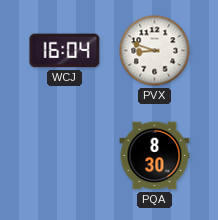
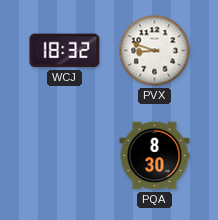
WCJ: 16:04 -> 18:32
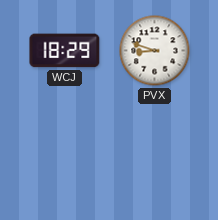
WCJ: 18:32 -> 18:29
PQA: 8:30 -> none
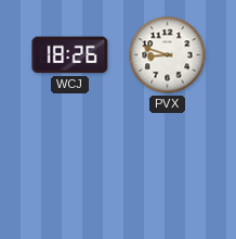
WCJ: 18:29 -> 18:26
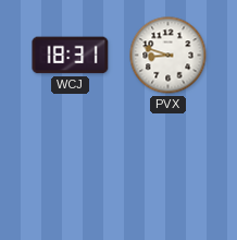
WCJ: 18:26 -> 18:31
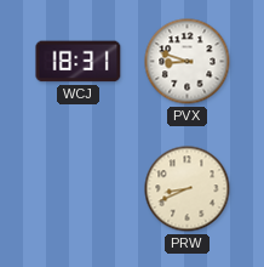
PRW: none -> 8:41
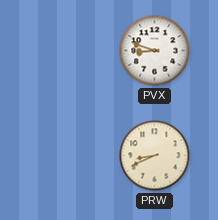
WCJ: 18:31 -> none
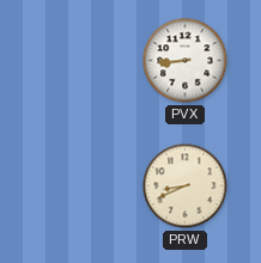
PVX: 8:48 -> 8:44
